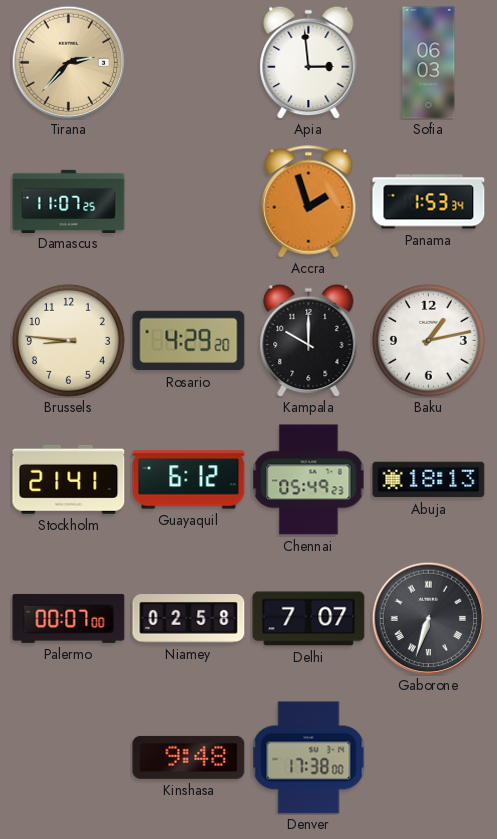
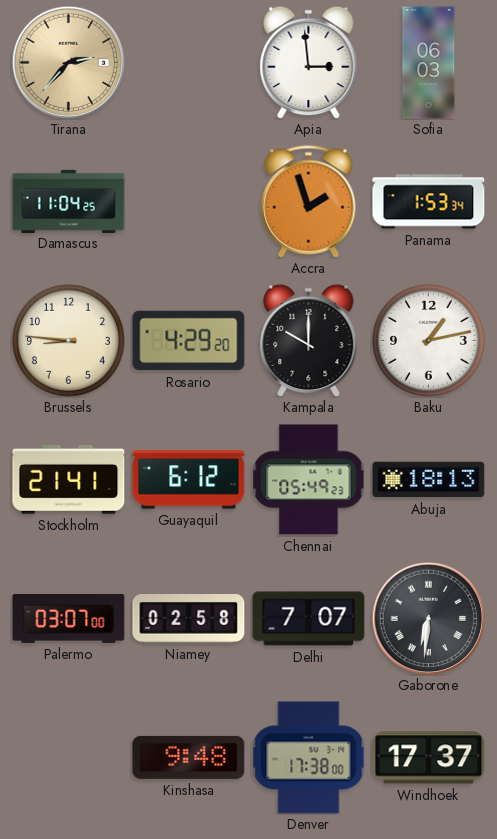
Damascus: 11:07 -> 11:04
Palermo: 00:07 -> 03:07
Gaborone: 6:33 -> 6:31
Windhoek: none -> 17:37
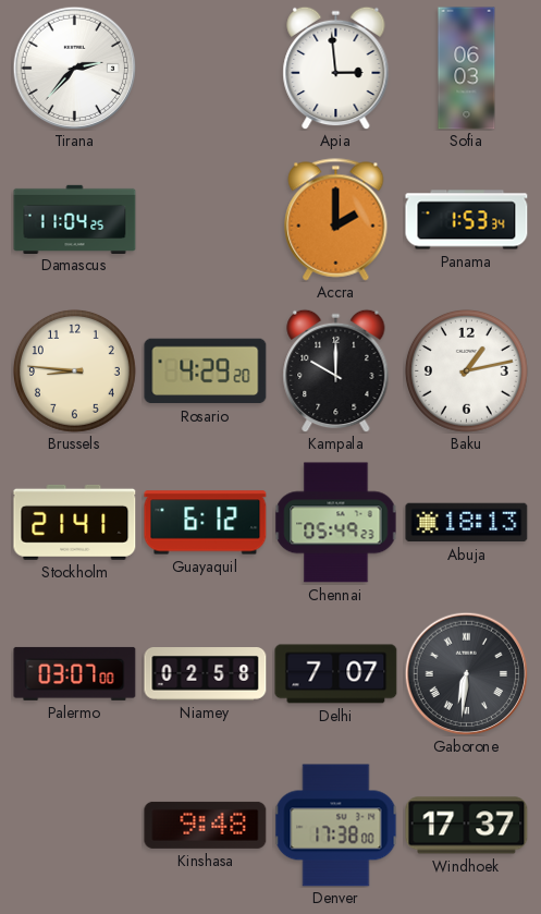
Tirana dial: champagne -> white
Accra: 1:57 -> 2:00
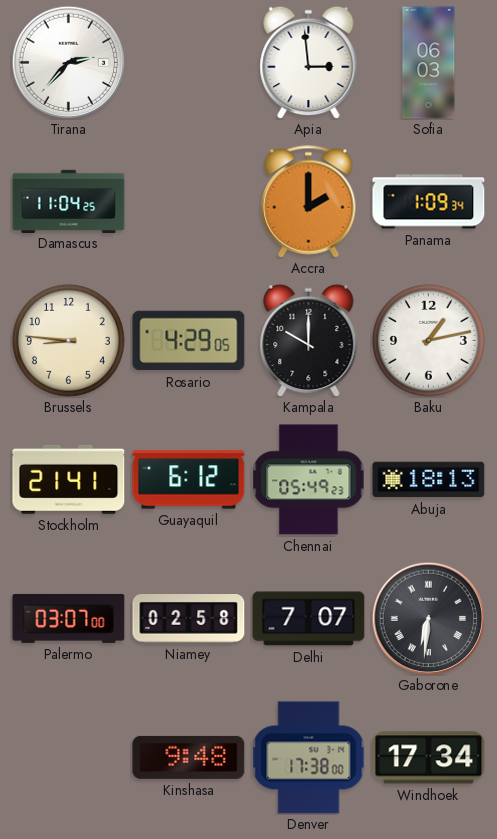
Panama: 1:53 -> 1:09
Rosario: 4:29:20 -> 4:29:05
Windhoek: 17:37 -> 17:34
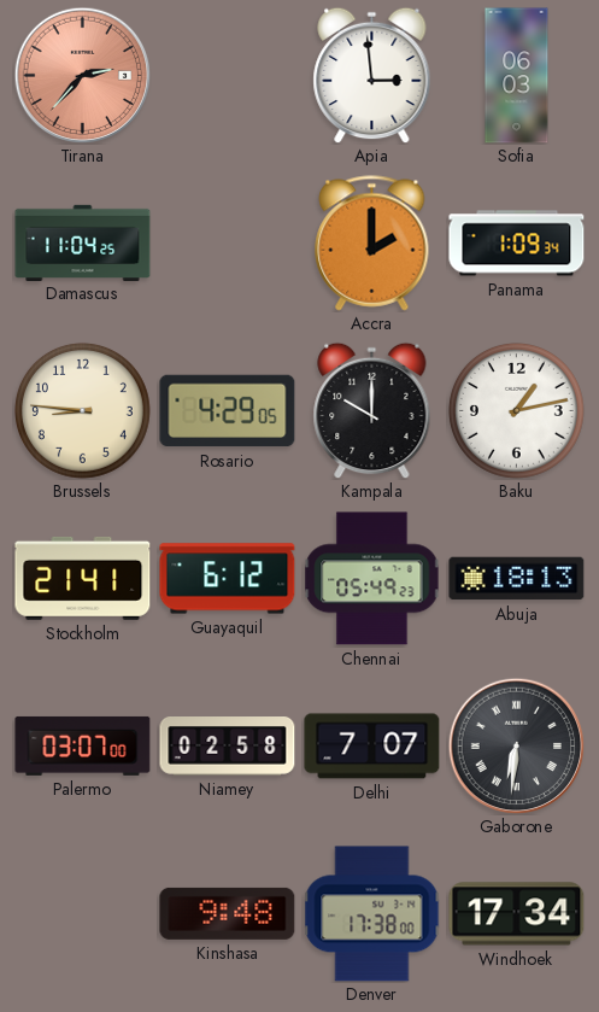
Tirana dial: white -> salmon
